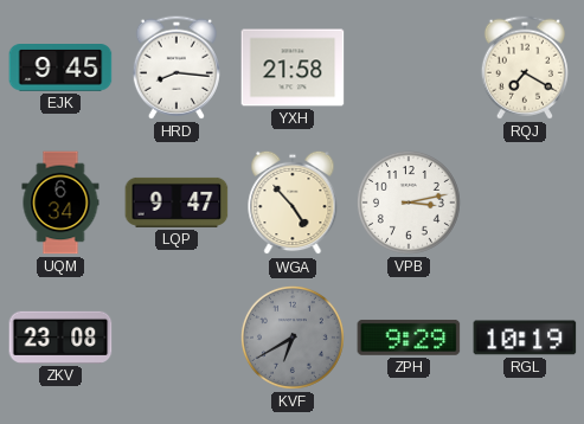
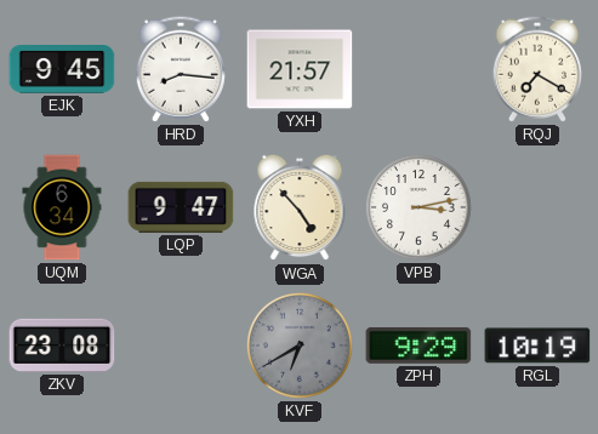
YXH: 21:58 -> 21:57
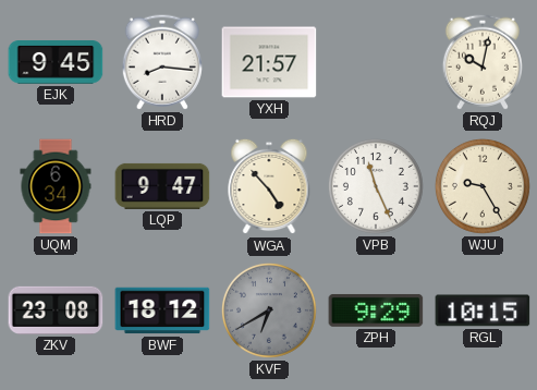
RQJ: 7:20 -> 10:02
VPB: 3:13 -> 11:26
WJU: none -> 9:25
BWF: none -> 18:12
RGL: 10:19 -> 10:15
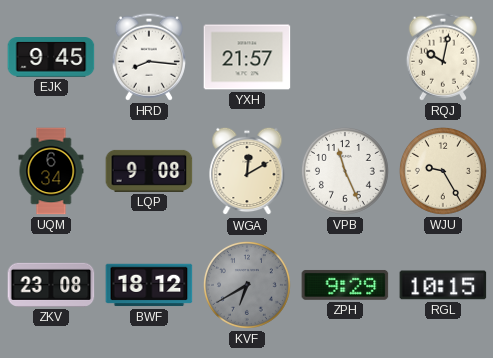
LQP: 9:47 -> 9:08
WGA: 4:53 -> 12:10
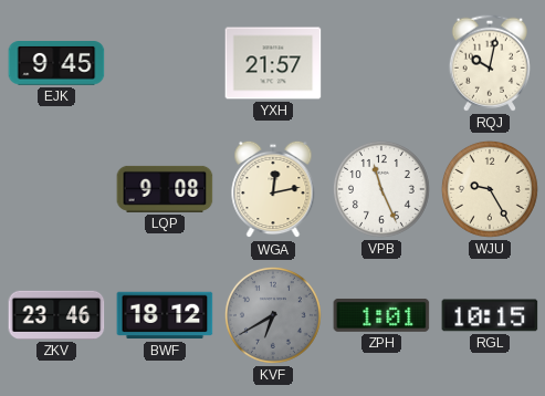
HRD: 8:16 -> none
UQM: 6:34 -> none
WGA: 12:10 -> 12:13
ZKV: 23:08 -> 23:46
ZPH: 9:29 -> 1:01
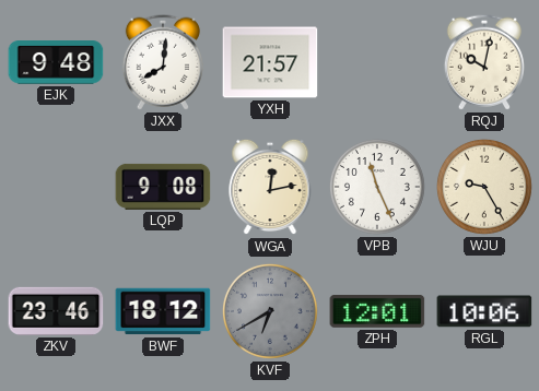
EJK: 9:45 -> 9:48
JXX: none -> 8:01
ZPH: 1:01 -> 12:01
RGL: 10:15 -> 10:06
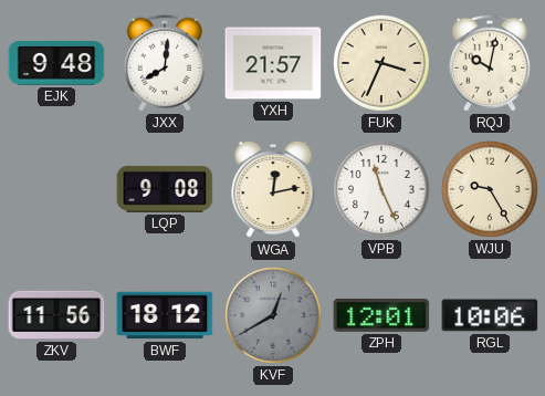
FUK: none -> 3:34
ZKV: 23:46 -> 11:56
KVF: 6:40 -> 12:40
